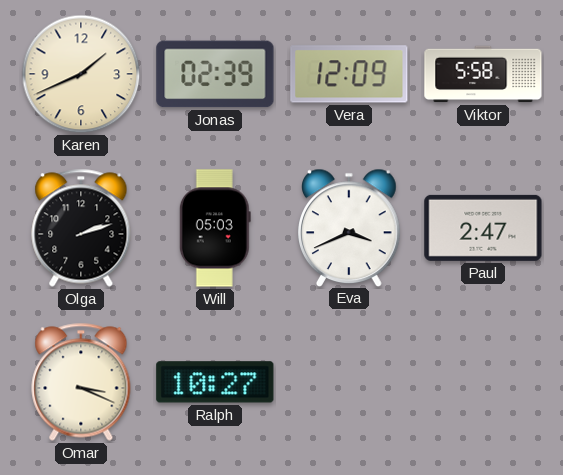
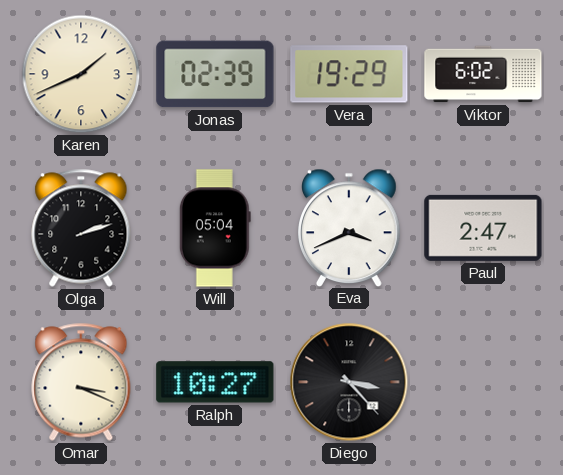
Vera: 12:09 -> 19:29
Viktor: 5:58 -> 6:02
Will: 05:03 -> 05:04
Diego: none -> 3:23
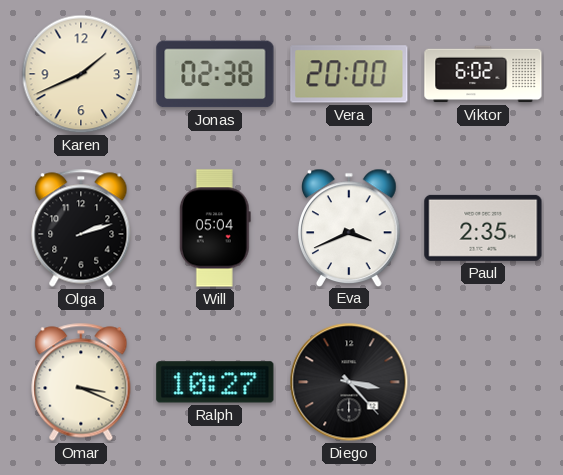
Jonas: 02:39 -> 02:38
Vera: 19:29 -> 20:00
Paul: 2:47 -> 2:35
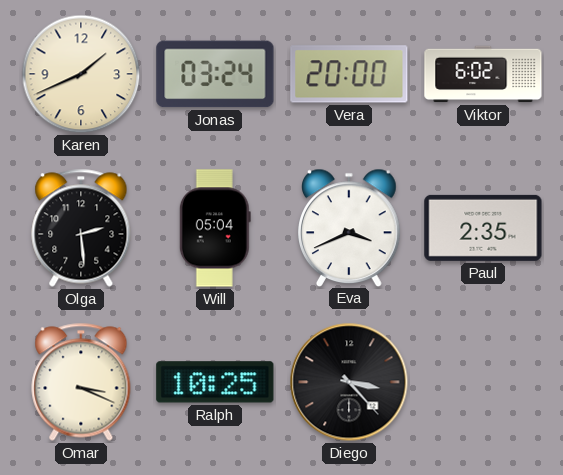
Jonas: 02:38 -> 03:24
Olga: 2:12 -> 2:29
Ralph: 10:27 -> 10:25
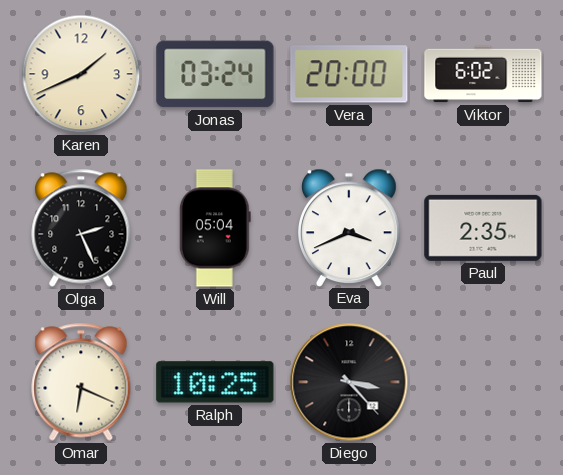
Olga: 2:29 -> 2:26
Omar: 3:19 -> 6:19
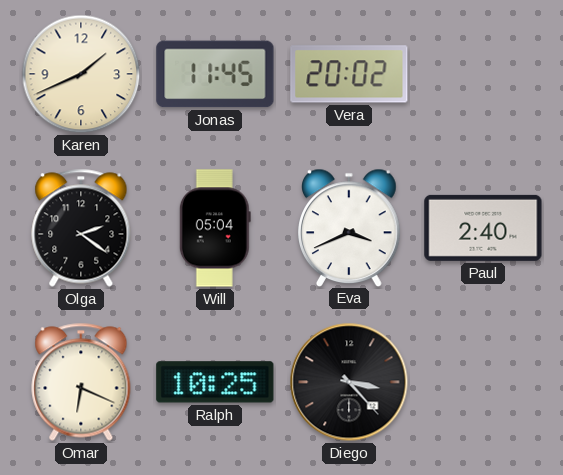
Jonas: 03:24 -> 11:45
Vera: 20:00 -> 20:02
Viktor: 6:02 -> none
Olga: 2:26 -> 2:21
Paul: 2:35 -> 2:40
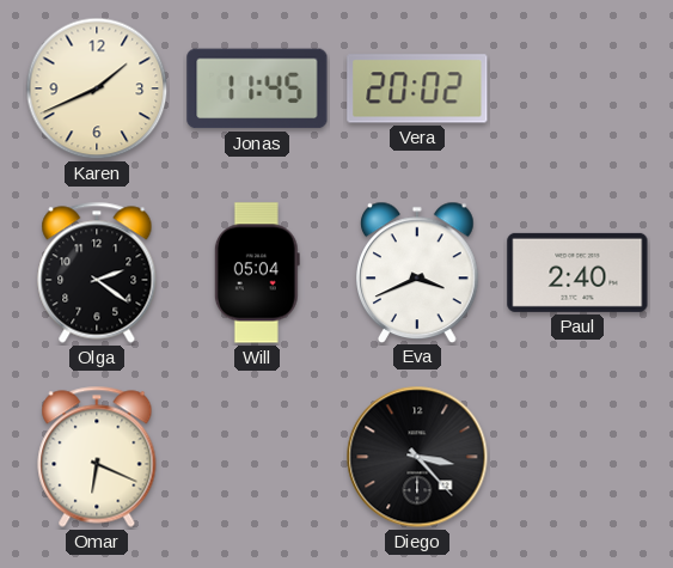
Ralph: 10:25 -> none
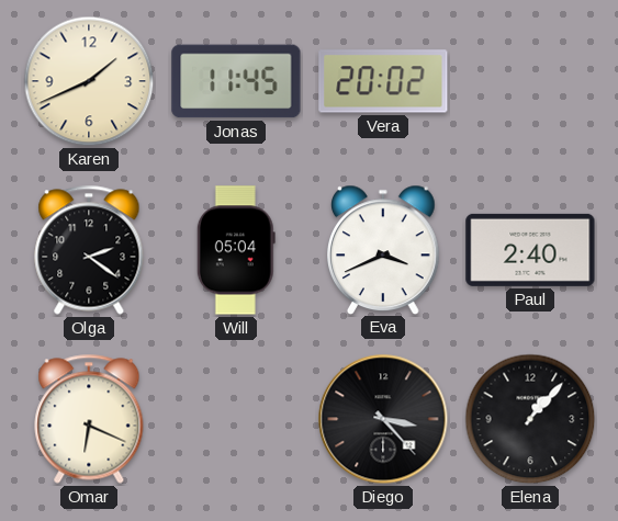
Elena: none -> 1:07
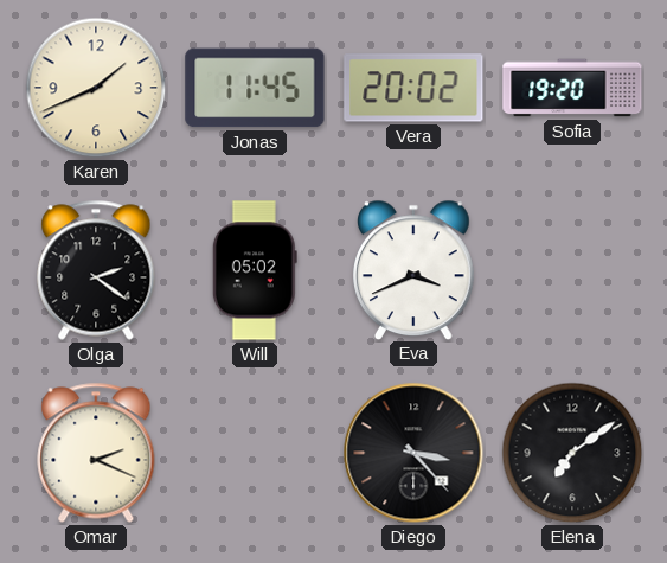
Sofia: none -> 19:20
Will: 05:04 -> 05:02
Paul: 2:40 -> none
Omar: 6:19 -> 2:19
Elena: 1:07 -> 7:09
